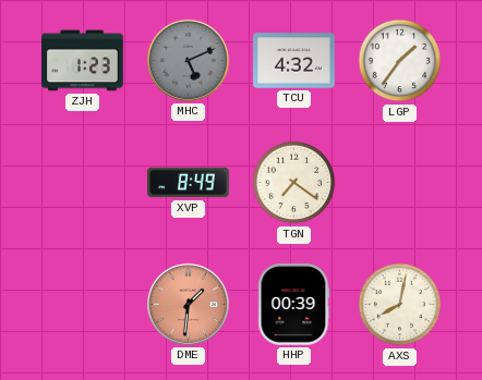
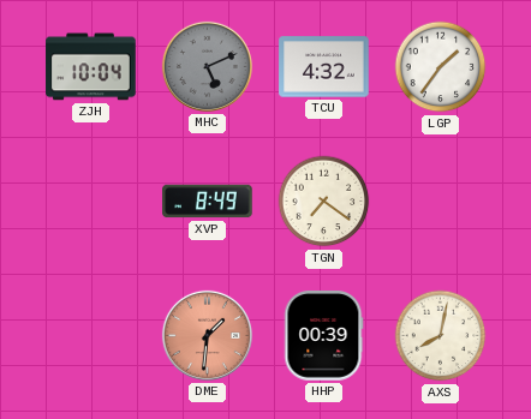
ZJH: 1:23 -> 10:04
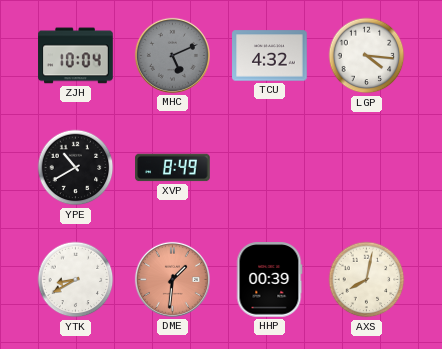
LGP: 1:36 -> 4:16
YPE: none -> 10:40
TGN: 7:21 -> none
YTK: none -> 8:40
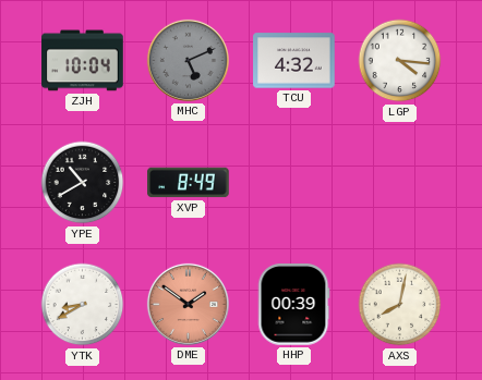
DME: 1:31 -> 1:51
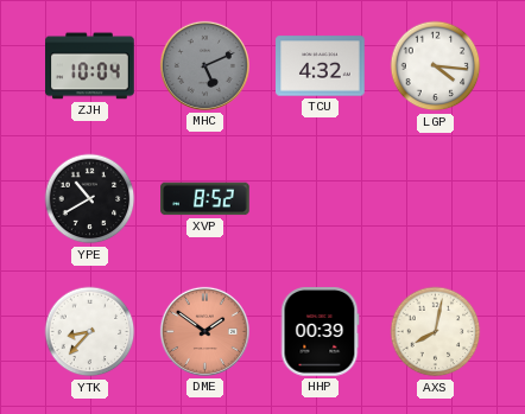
XVP: 8:49 -> 8:52
YTK: 8:40 -> 8:37
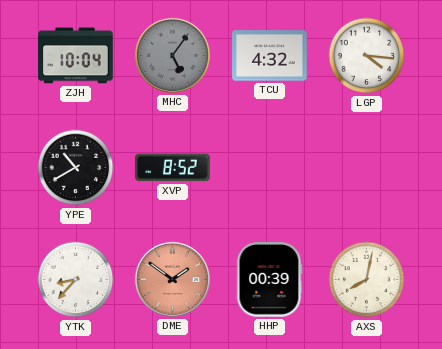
MHC: 5:11 -> 5:06
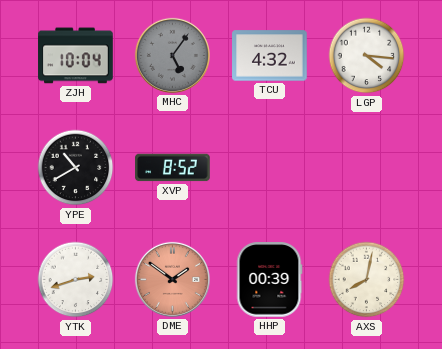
YTK: 8:37 -> 2:42
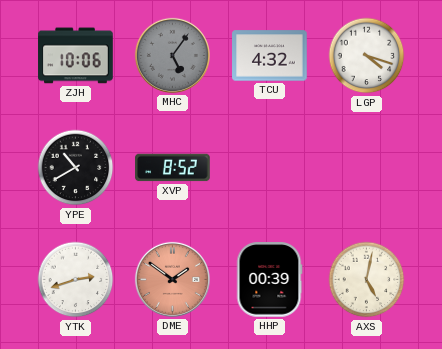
ZJH: 10:04 -> 10:06
LGP: 4:16 -> 4:18
AXS: 8:02 -> 5:02
